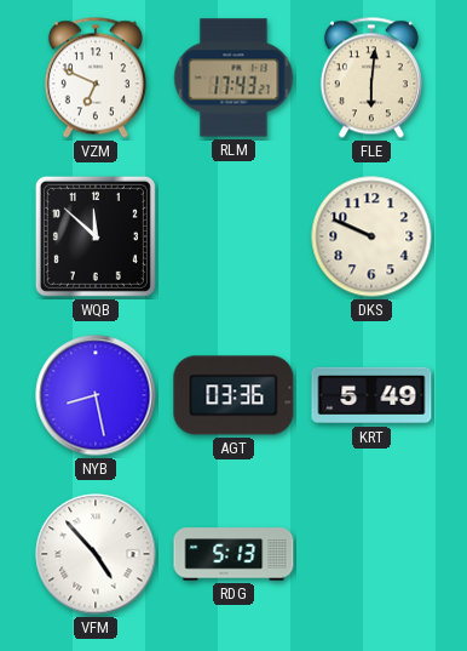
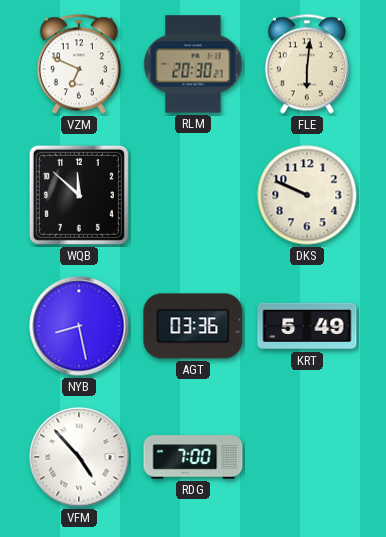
RLM: 17:43 -> 20:30
RDG: 5:13 -> 7:00
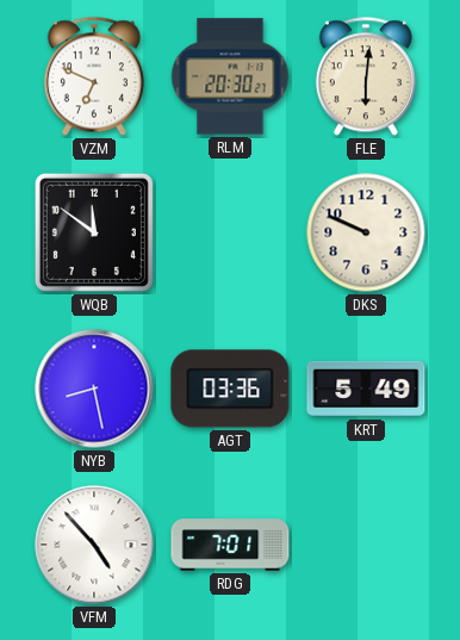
WQB: 11:52 -> 11:51
RDG: 7:00 -> 7:01
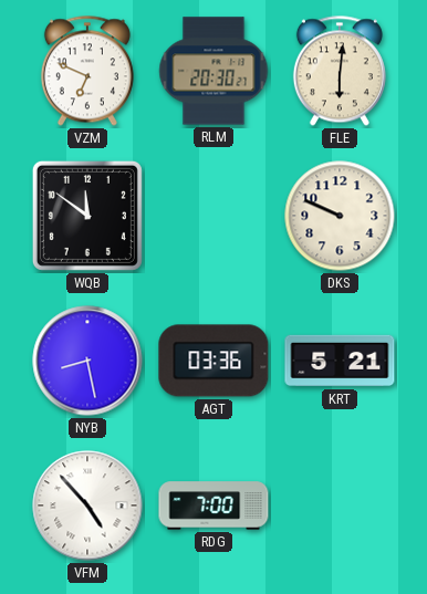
KRT: 5:49 -> 5:21
RDG: 7:01 -> 7:00
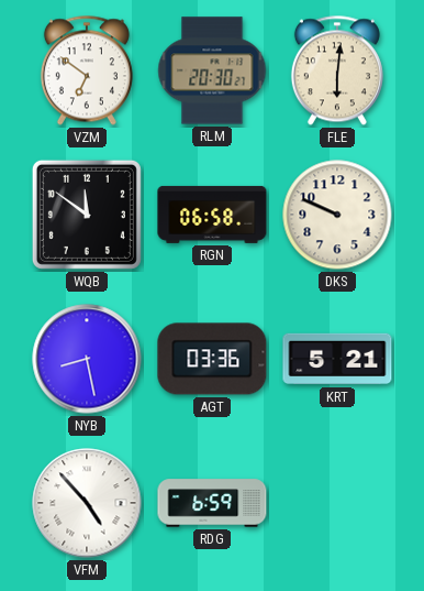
VZM: 6:49 -> 6:51
RGN: none -> 06:58
RDG: 7:00 -> 6:59
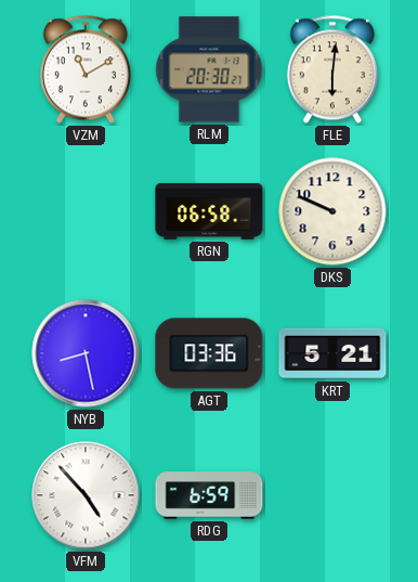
VZM: 6:51 -> 11:10
WQB: 11:51 -> none
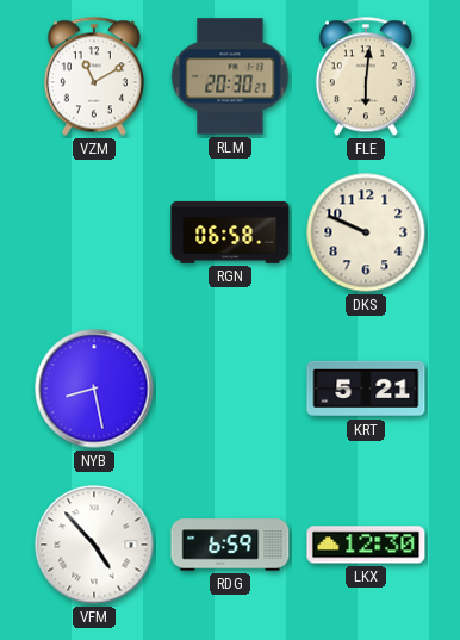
AGT: 03:36 -> none
LKX: none -> 12:30
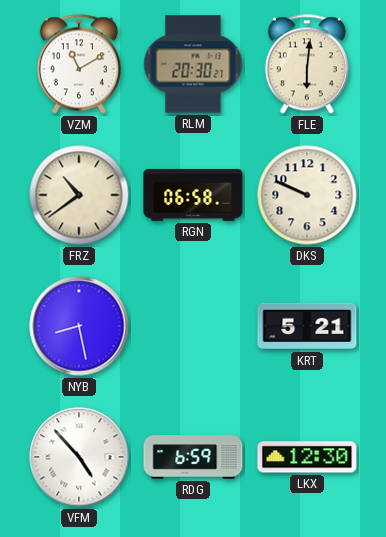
FRZ: none -> 10:39
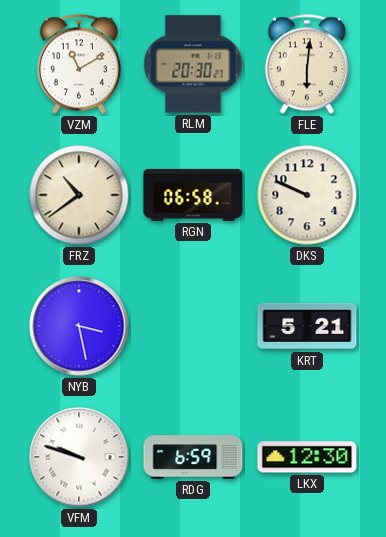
NYB: 8:28 -> 3:28
VFM: 4:53 -> 9:48
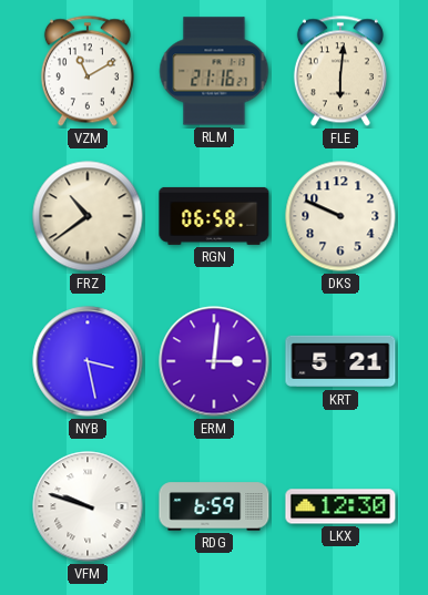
RLM: 20:30 -> 21:16
ERM: none -> 3:01
